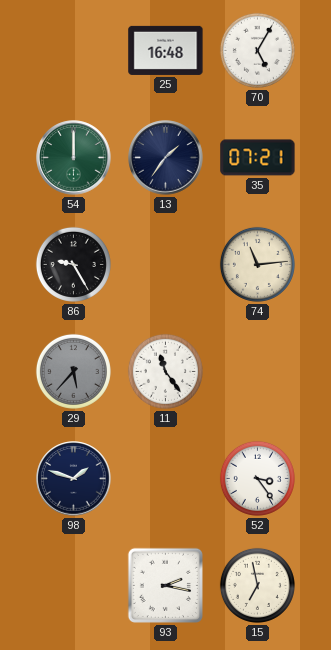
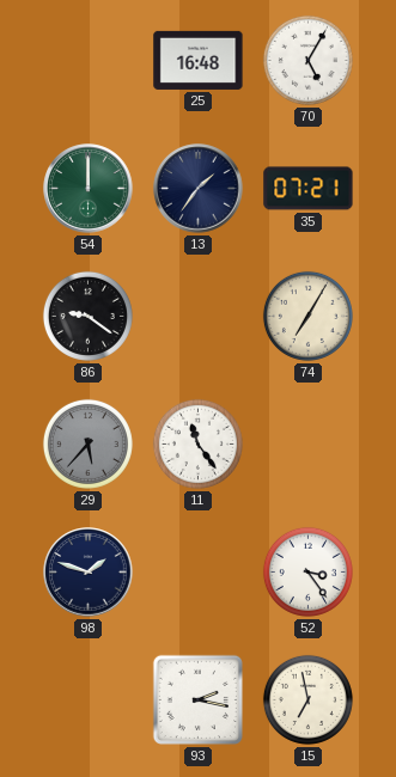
86: 9:25 -> 9:21
74: 11:14 -> 7:05
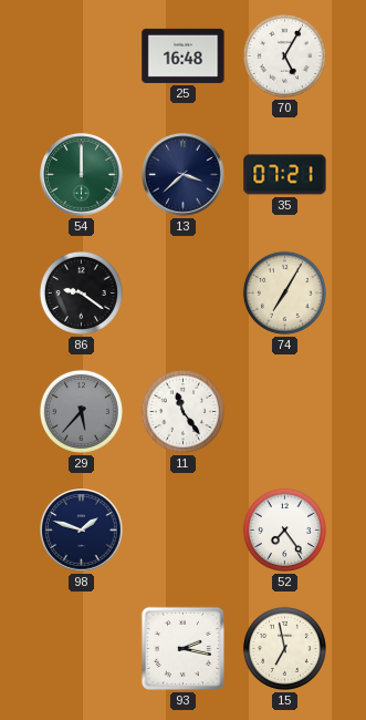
13: 1:36 -> 3:38
52: 3:24 -> 7:24
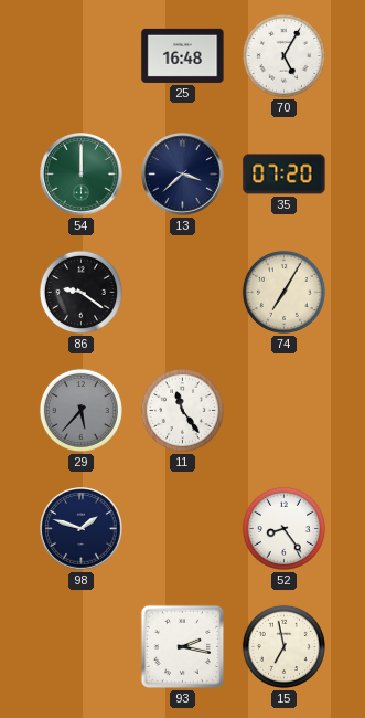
35: 07:21 -> 07:20
52: 7:24 -> 8:24
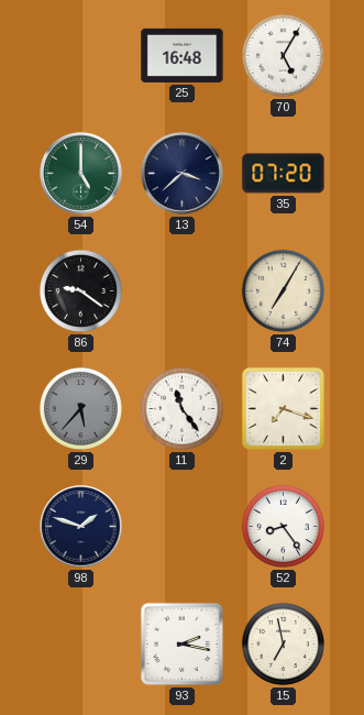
54: 12:00 -> 5:00
2: none -> 7:18
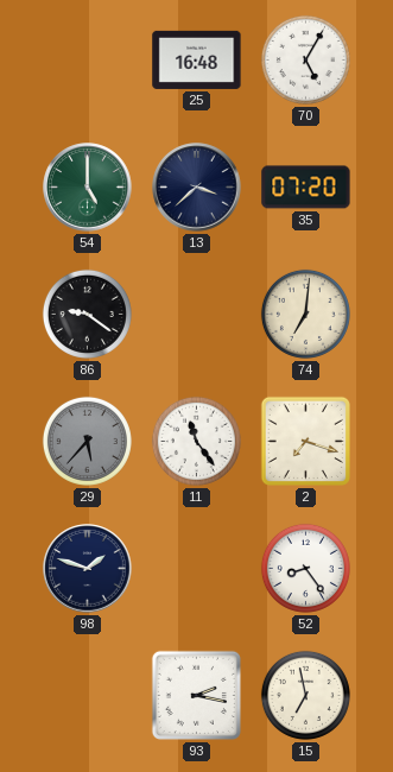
74: 7:05 -> 7:01
